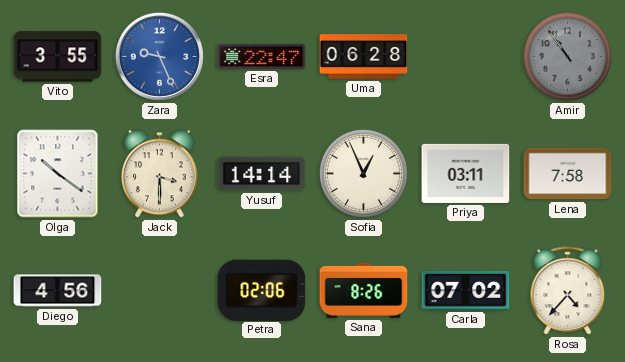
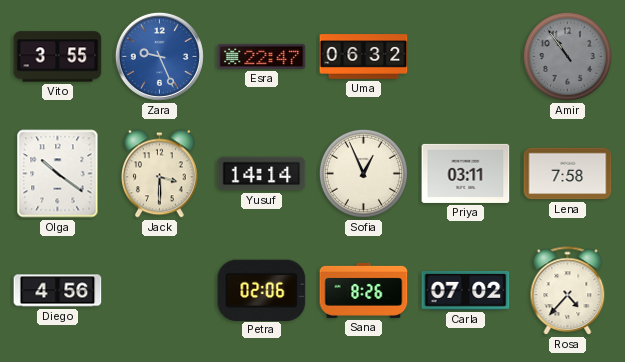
Uma: 06:28 -> 06:32
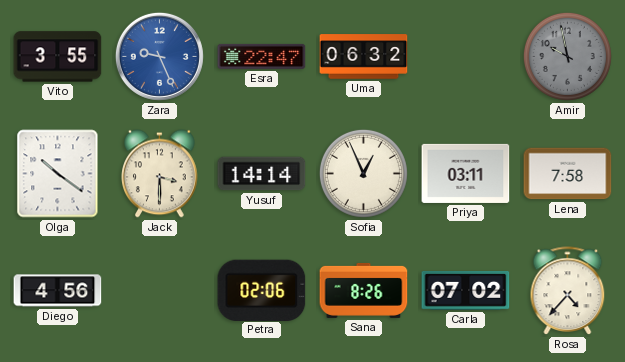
Amir: 10:54 -> 9:58
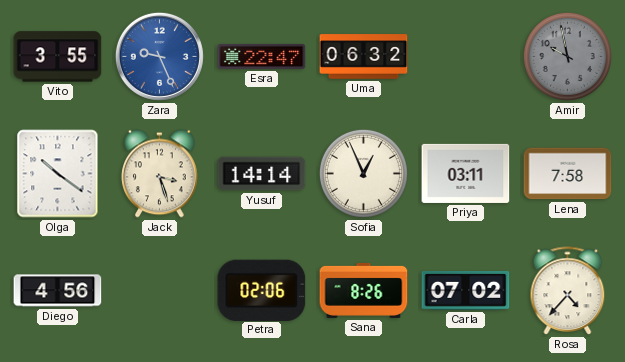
Jack: 3:30 -> 3:27
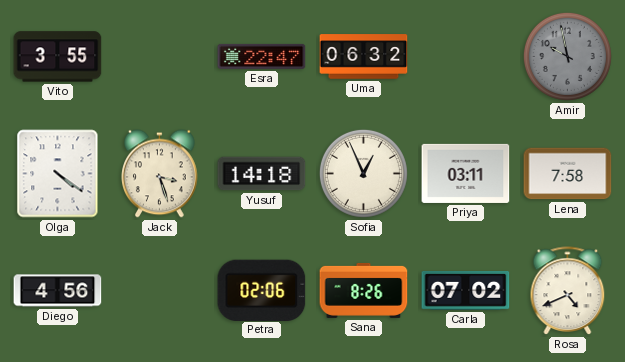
Zara: 9:26 -> none
Olga: 10:21 -> 4:21
Yusuf: 14:14 -> 14:18
Rosa: 4:37 -> 4:41
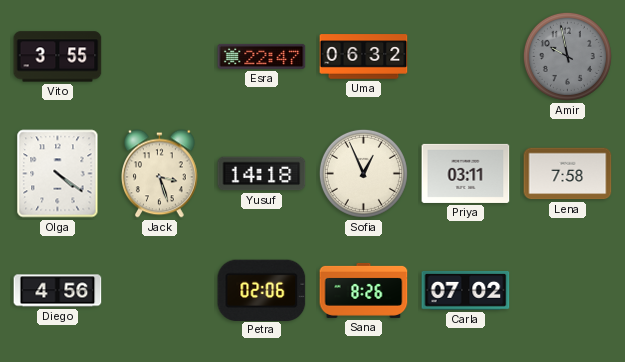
Rosa: 4:41 -> none
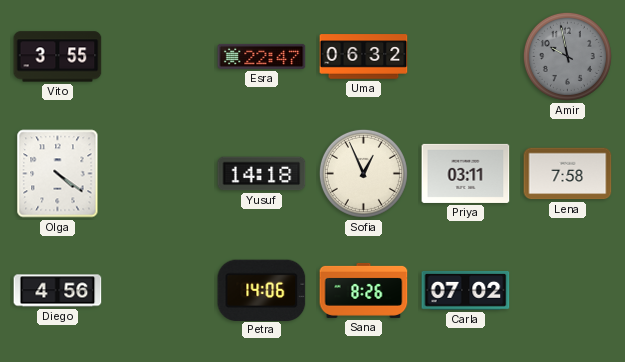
Jack: 3:27 -> none
Petra: 02:06 -> 14:06
